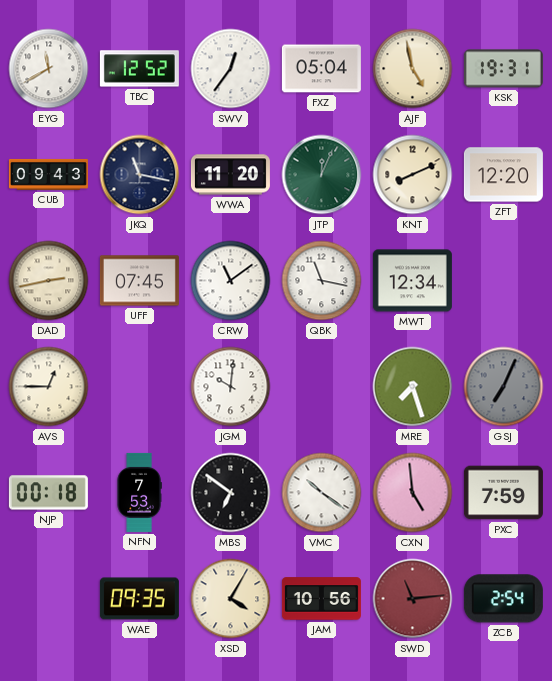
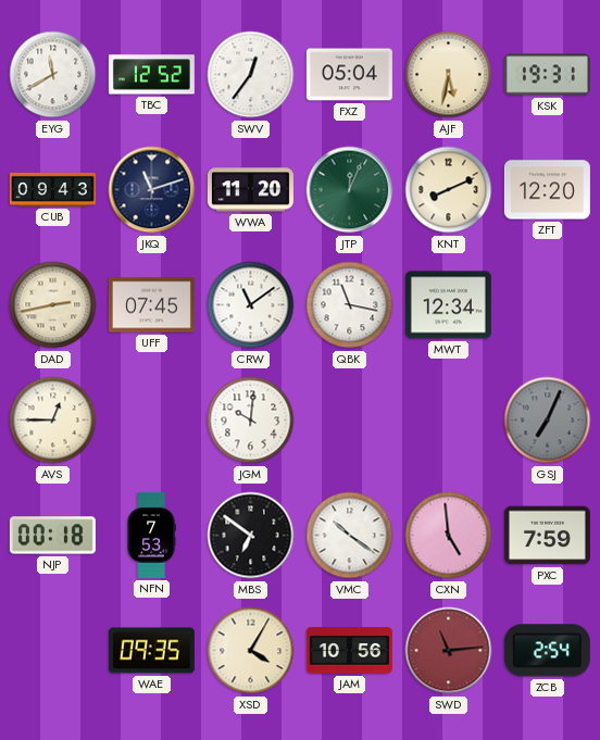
AJF: 4:58 -> 5:32
JKQ: 11:17 -> 11:12
MRE: 7:27 -> none
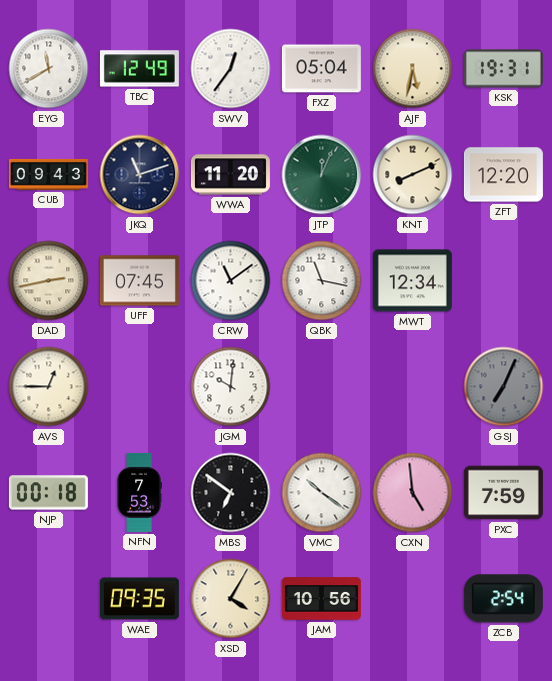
TBC: 12:52 -> 12:49
SWD: 11:14 -> none
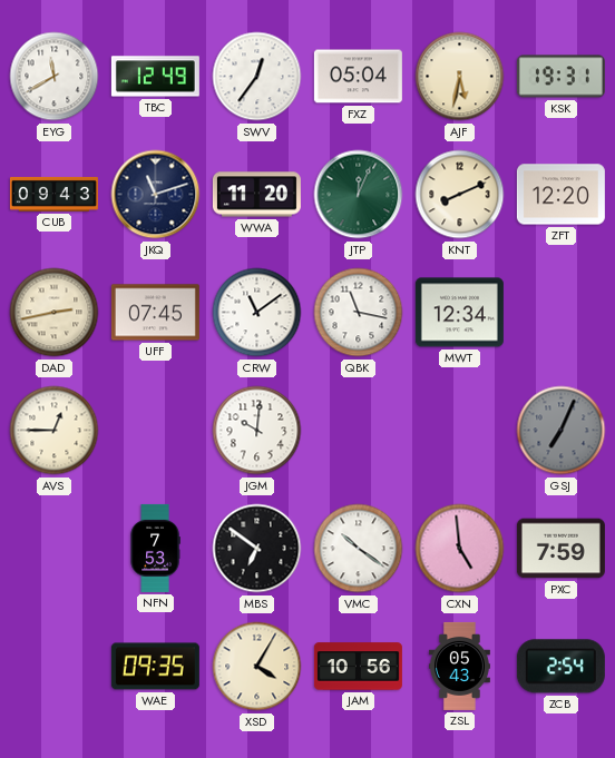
NJP: 00:18 -> none
ZSL: none -> 05:43
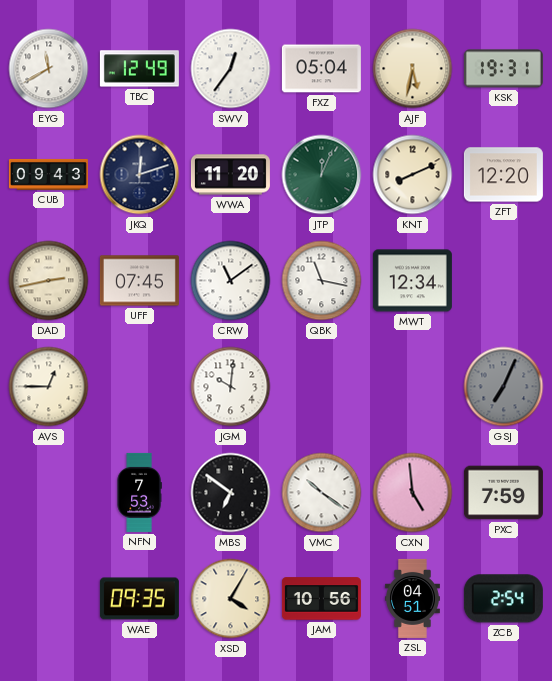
JKQ: 11:12 -> 12:12
ZSL: 05:43 -> 04:51
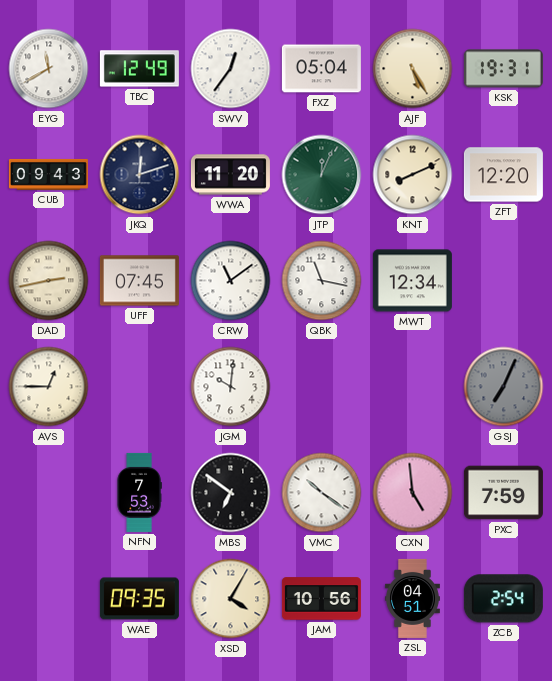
AJF: 5:32 -> 5:25
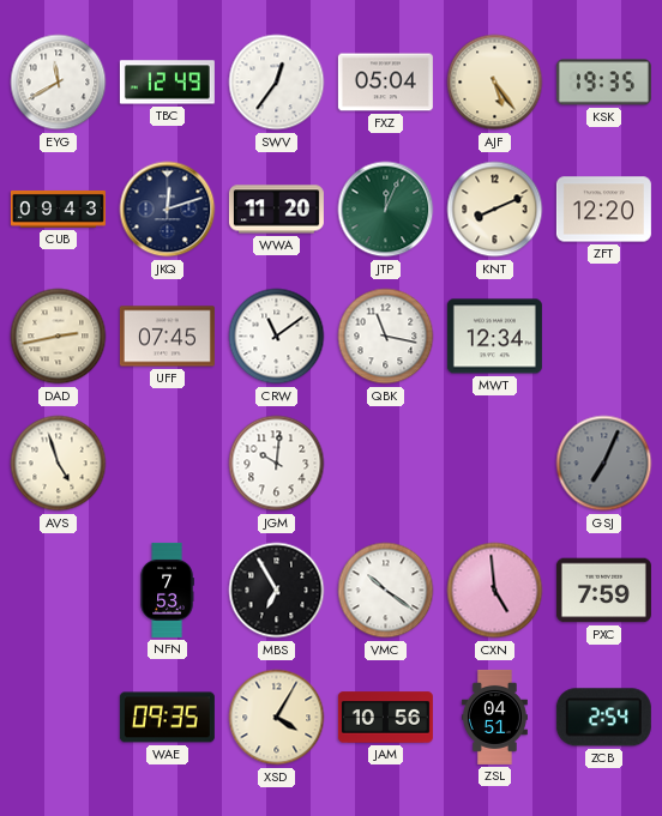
AJF: 5:25 -> 5:24
KSK: 19:31 -> 19:35
AVS: 12:45 -> 4:57
MBS: 6:51 -> 6:55
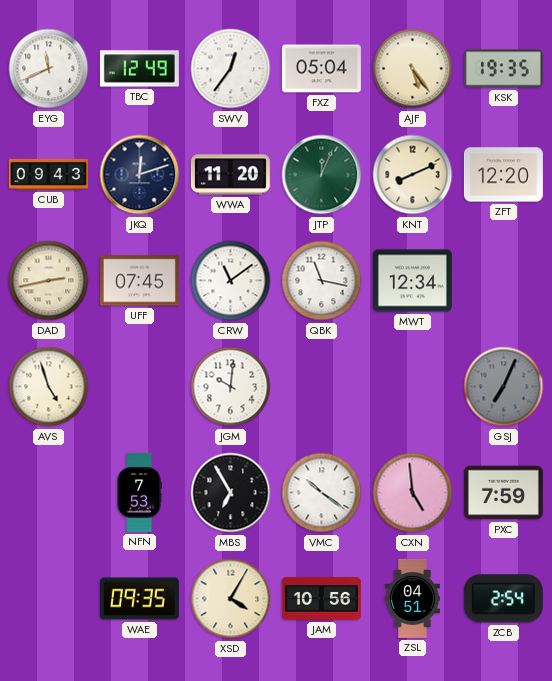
EYG: 11:40 -> 11:41
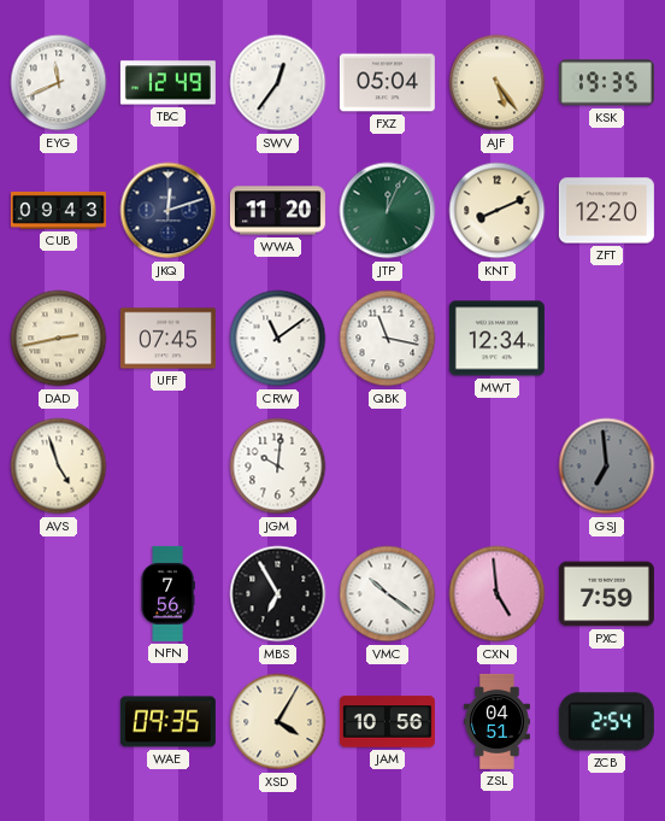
GSJ: 7:04 -> 6:59
NFN: 7:53 -> 7:56
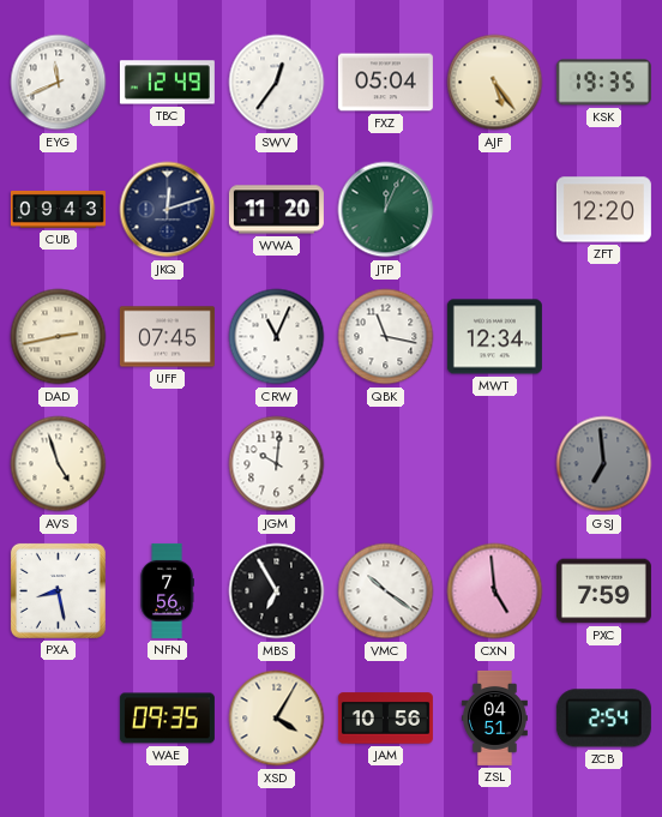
KNT: 8:11 -> none
CRW: 11:09 -> 11:04
PXA: none -> 8:28
